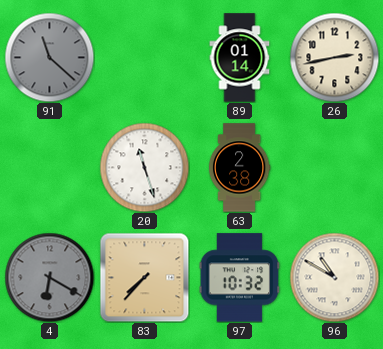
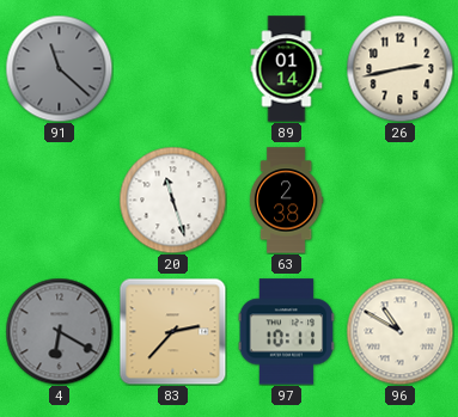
83: 7:37 -> 2:37
97: 10:32 -> 10:11
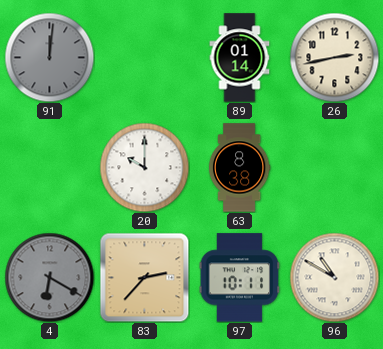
91: 11:22 -> 12:01
20: 11:27 -> 10:00
63: 2:38 -> 8:38
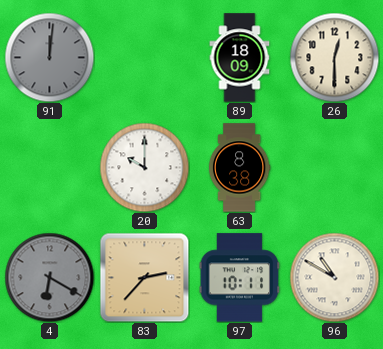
89: 01:14 -> 18:09
26: 2:43 -> 12:30
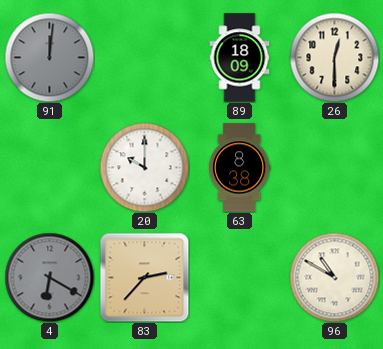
97: 10:11 -> none
